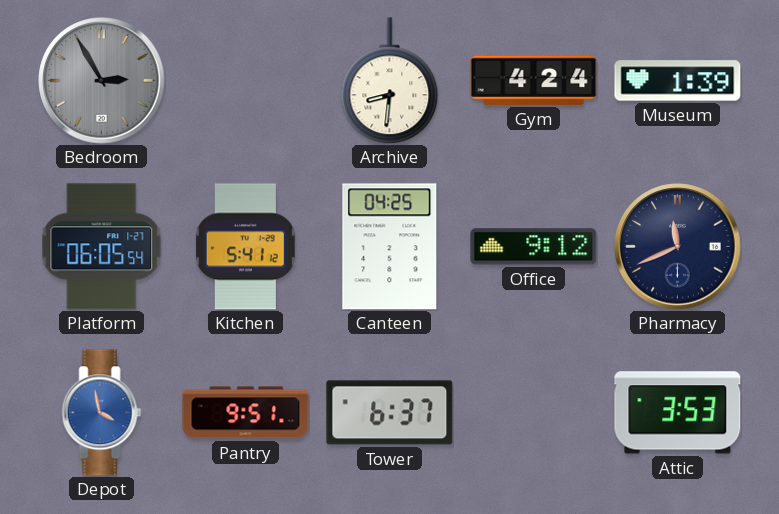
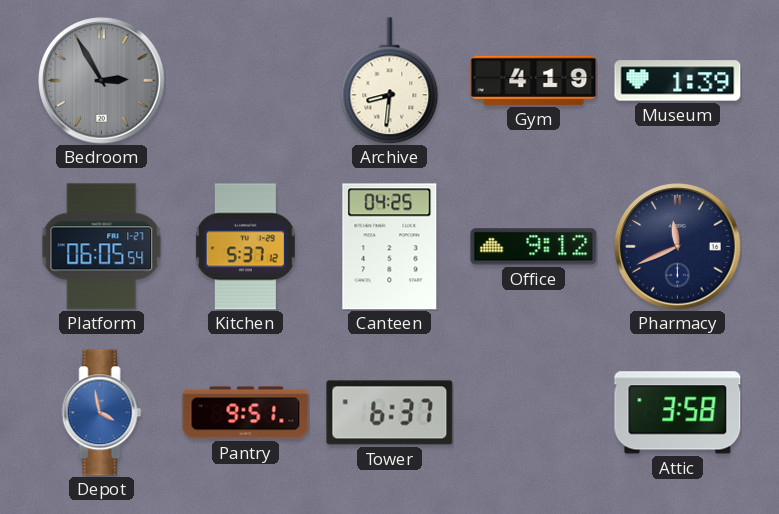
Gym: 4:24 -> 4:19
Kitchen: 5:41 -> 5:37
Attic: 3:53 -> 3:58
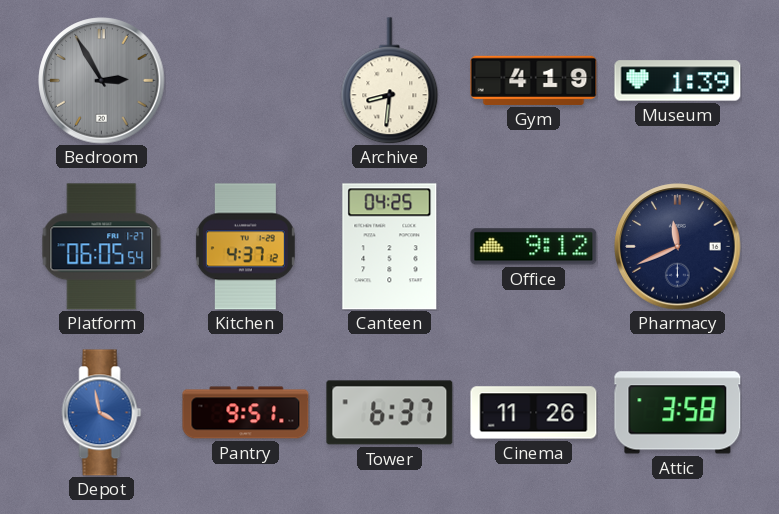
Kitchen: 5:37 -> 4:37
Cinema: none -> 11:26
